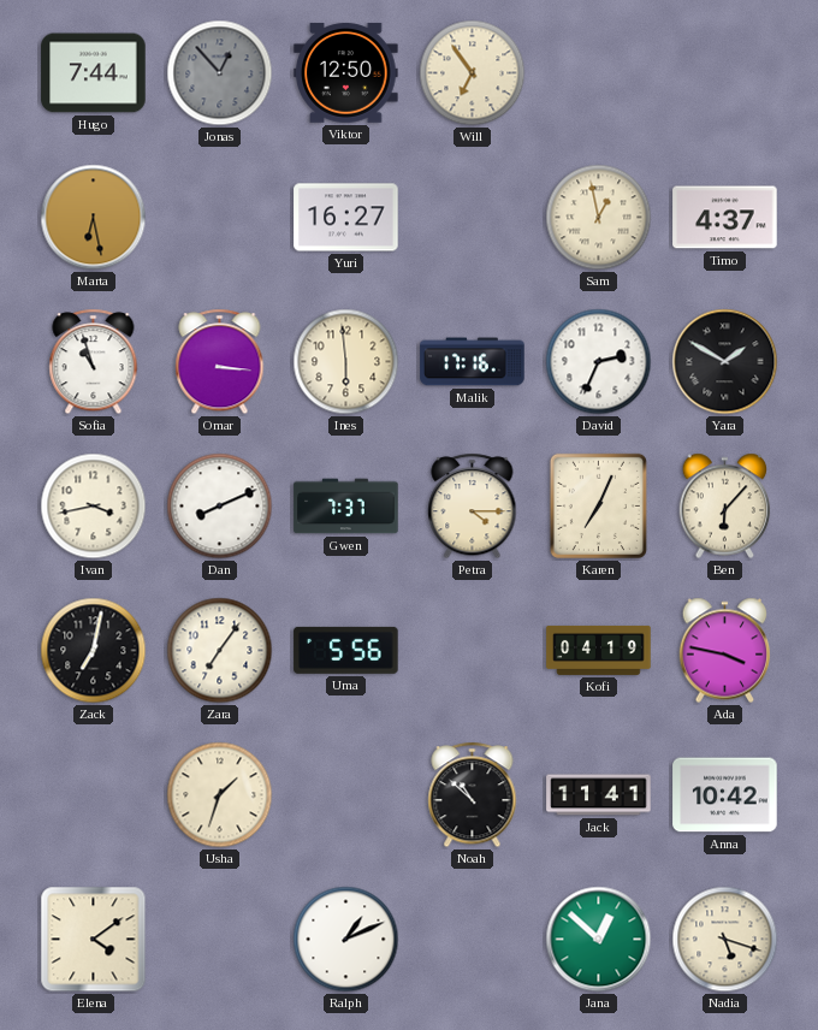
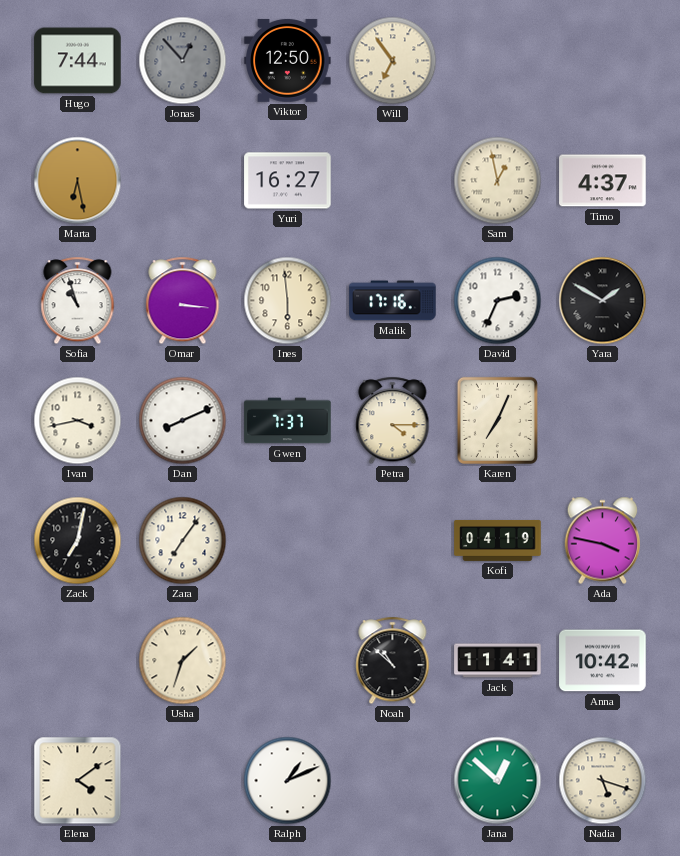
Ben: 6:07 -> none
Uma: 5:56 -> none
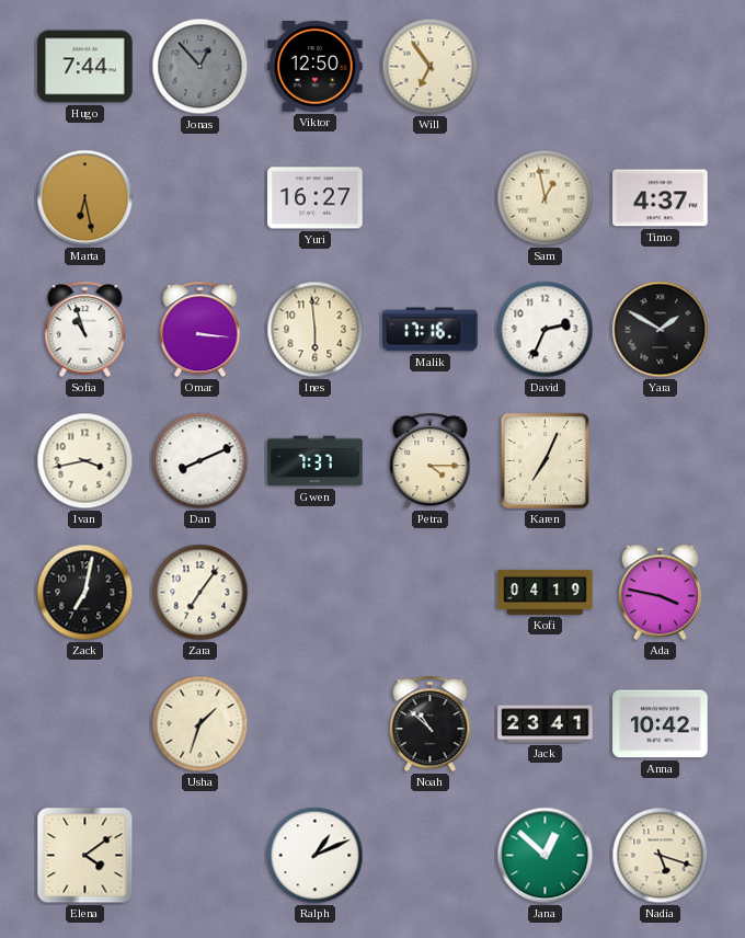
Jack: 11:41 -> 23:41
